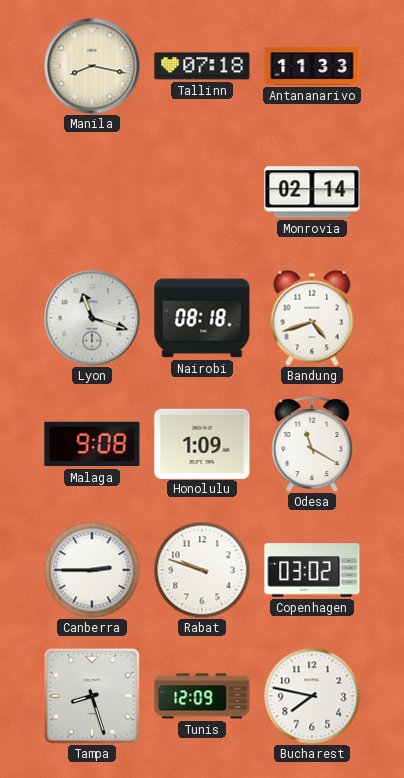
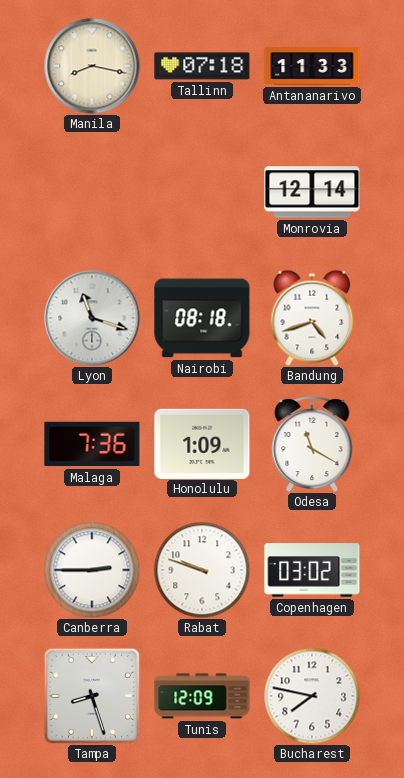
Monrovia: 02:14 -> 12:14
Malaga: 9:08 -> 7:36
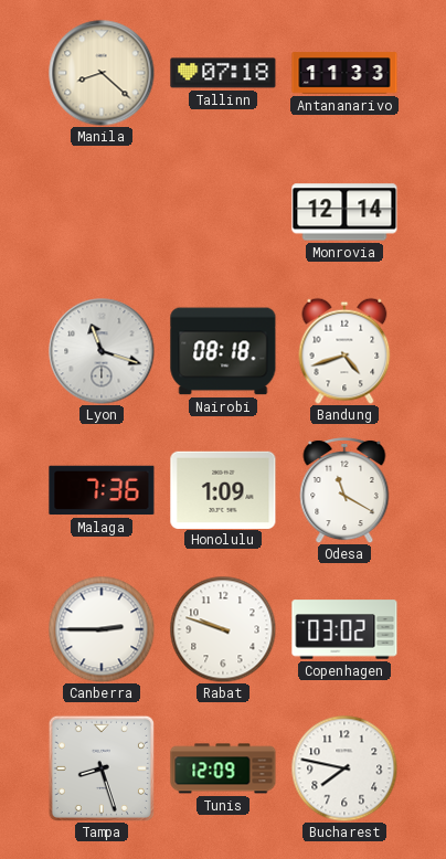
Manila: 8:17 -> 8:22
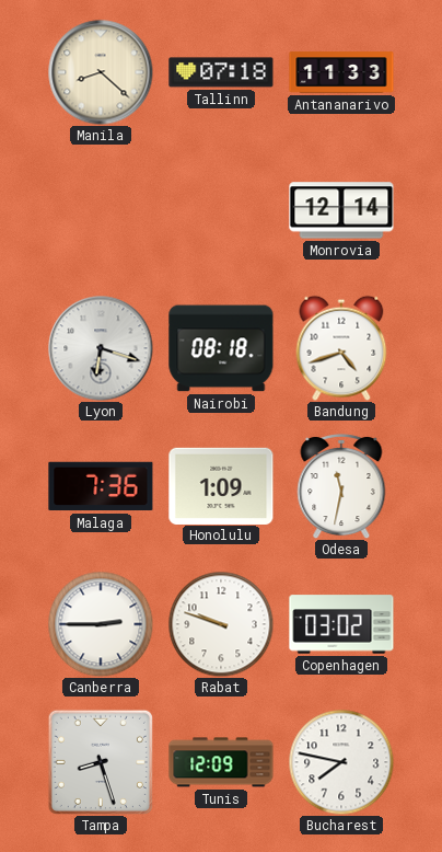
Lyon: 11:18 -> 6:18
Odesa: 11:20 -> 11:32
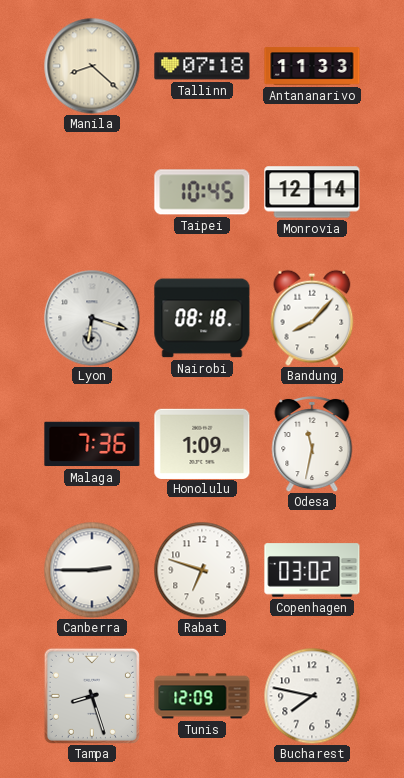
Taipei: none -> 10:45
Bandung: 4:42 -> 8:07
Rabat: 9:48 -> 6:48
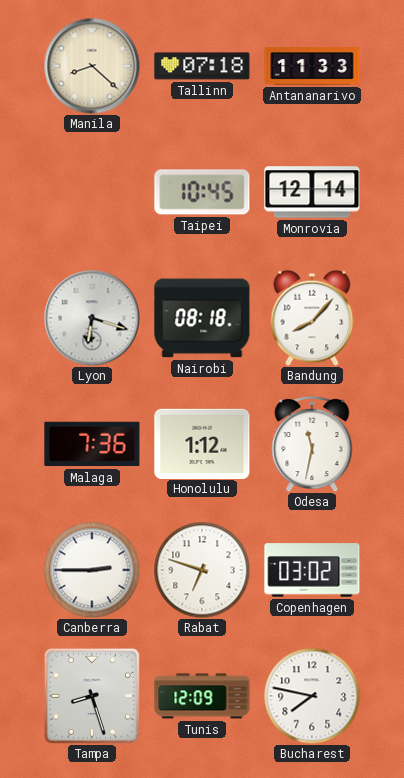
Honolulu: 1:09 -> 1:12
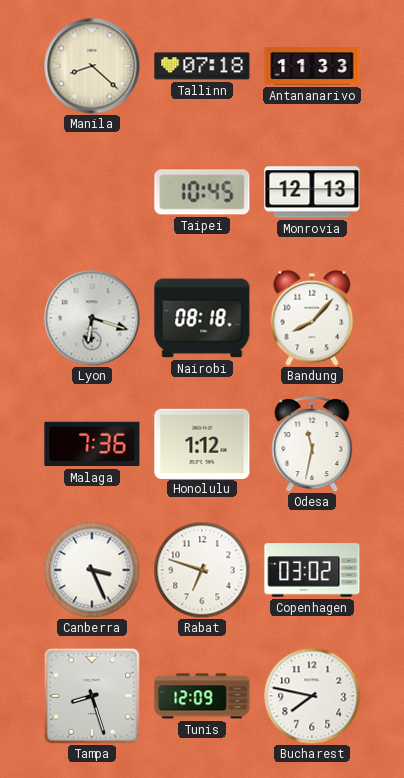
Monrovia: 12:14 -> 12:13
Canberra: 2:45 -> 3:26
